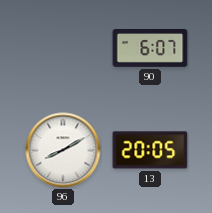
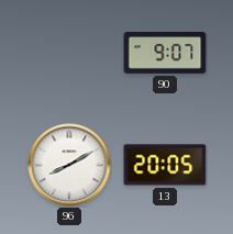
90: 6:07 -> 9:07
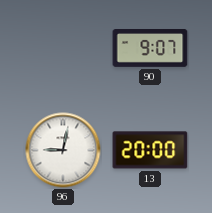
96: 8:10 -> 9:02
13: 20:05 -> 20:00
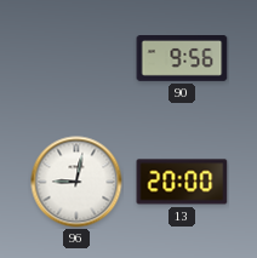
90: 9:07 -> 9:56
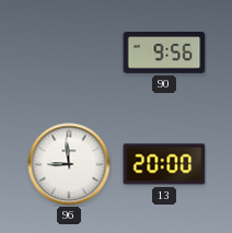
96: 9:02 -> 8:59
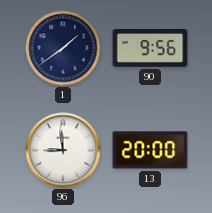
1: none -> 1:39
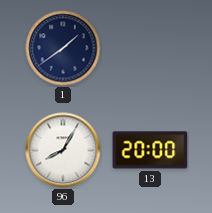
90: 9:56 -> none
96: 8:59 -> 8:05
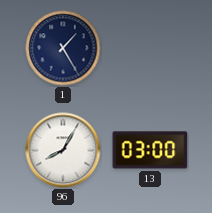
1: 1:39 -> 1:25
13: 20:00 -> 03:00
